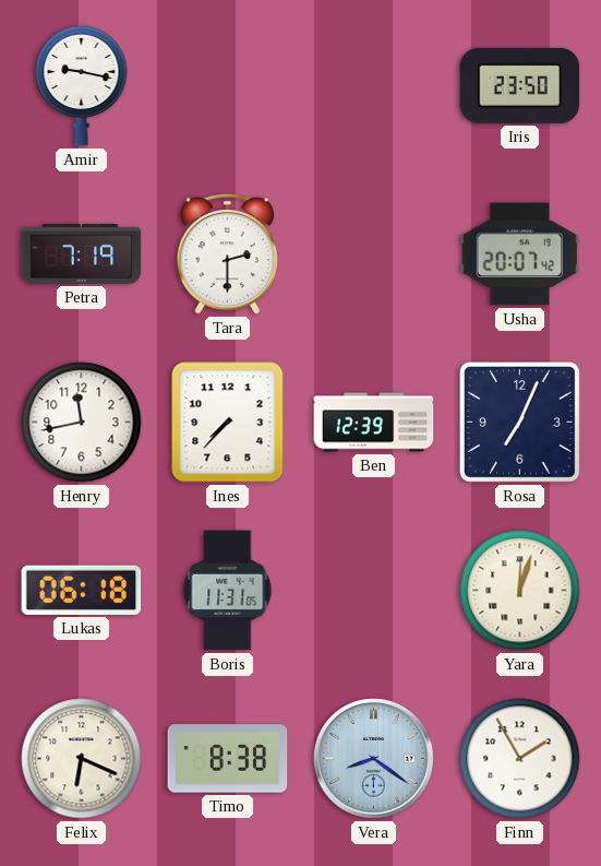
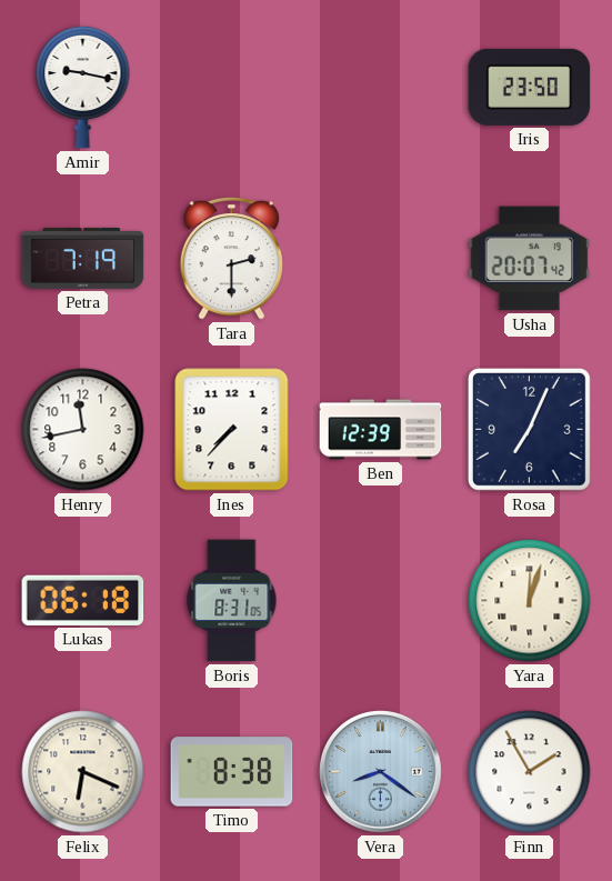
Boris: 11:31 -> 8:31
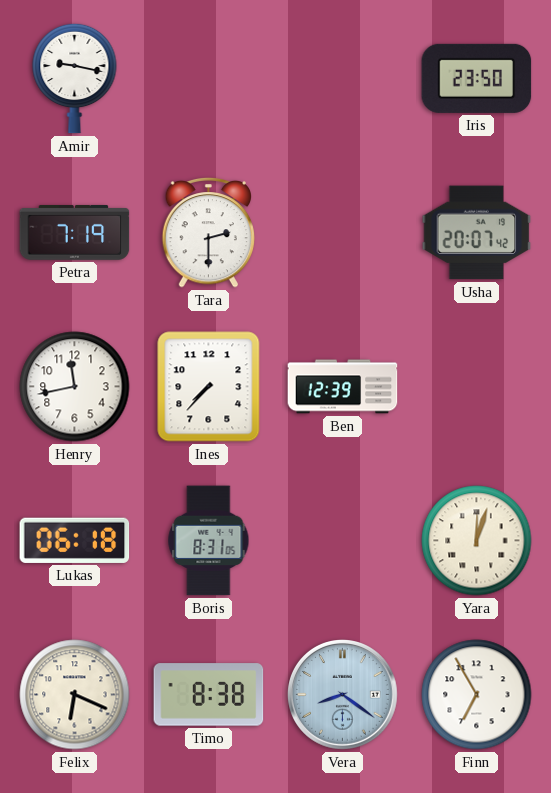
Rosa: 7:04 -> none
Finn: 1:55 -> 6:55
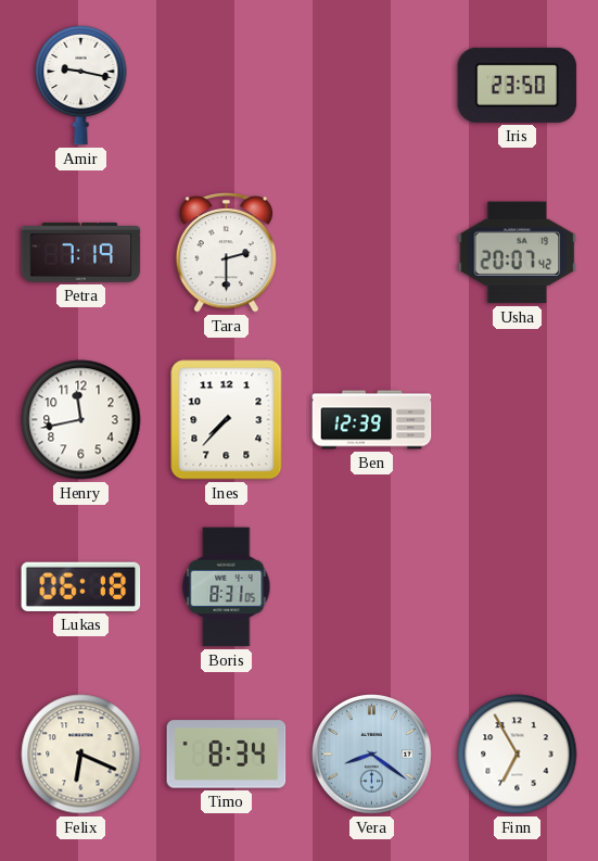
Yara: 12:03 -> none
Timo: 8:38 -> 8:34
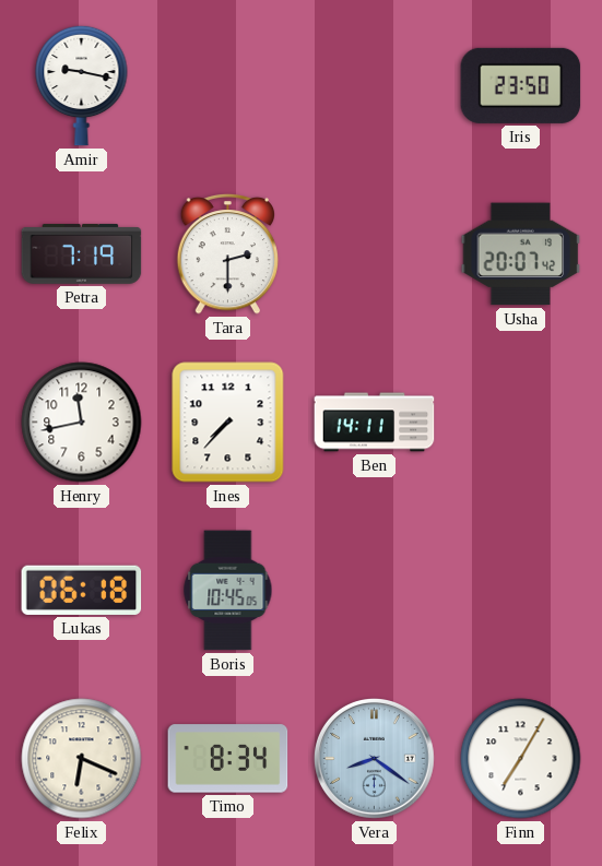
Ben: 12:39 -> 14:11
Boris: 8:31 -> 10:45
Finn: 6:55 -> 7:05
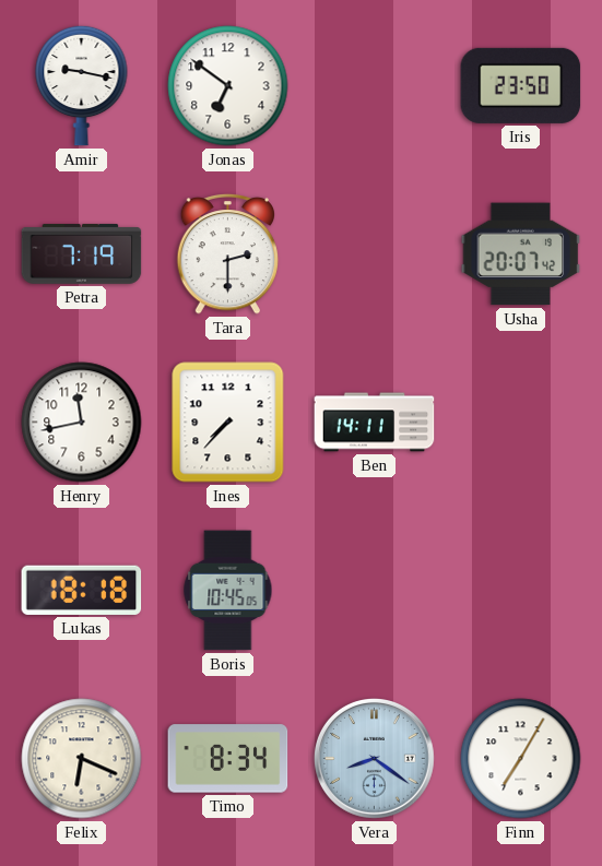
Jonas: none -> 6:51
Lukas: 06:18 -> 18:18
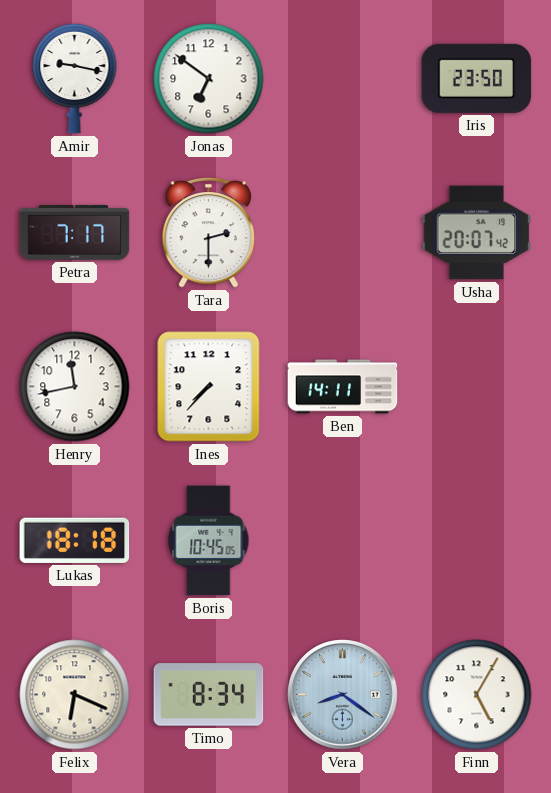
Petra: 7:19 -> 7:17
Finn: 7:05 -> 5:05
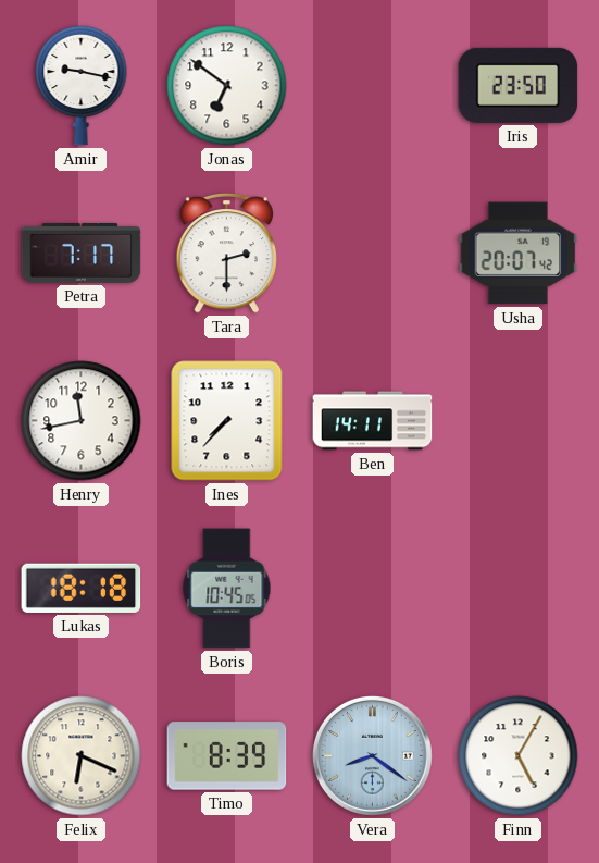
Timo: 8:34 -> 8:39
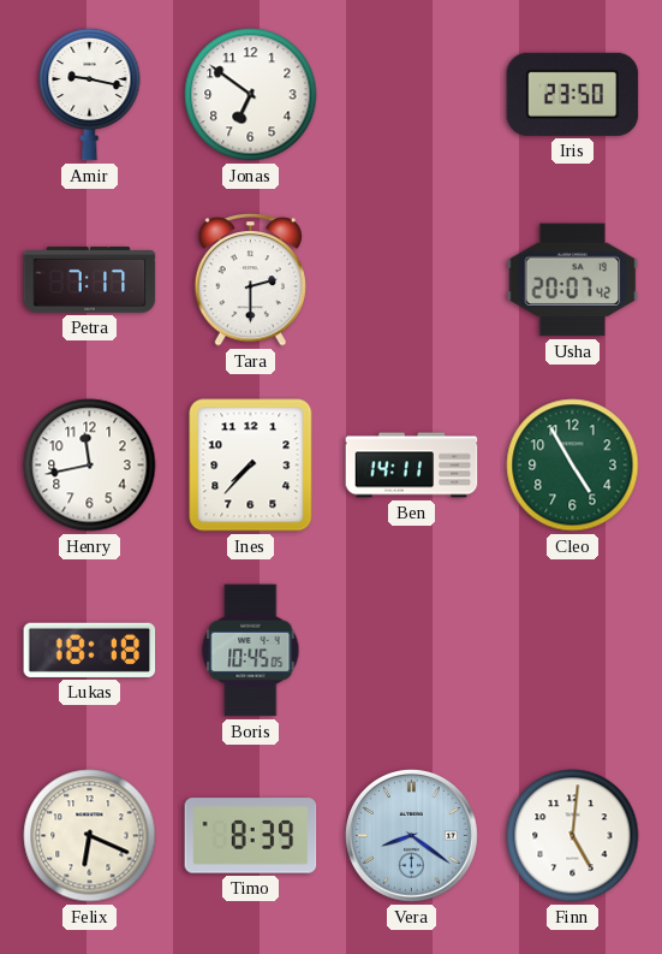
Cleo: none -> 4:55
Finn: 5:05 -> 5:01
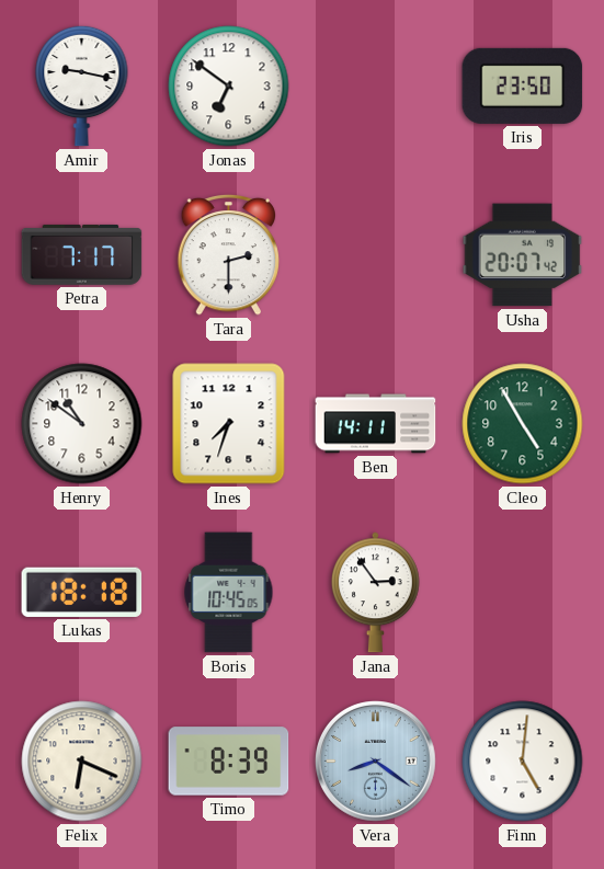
Henry: 11:43 -> 10:51
Ines: 7:37 -> 7:33
Jana: none -> 2:54
